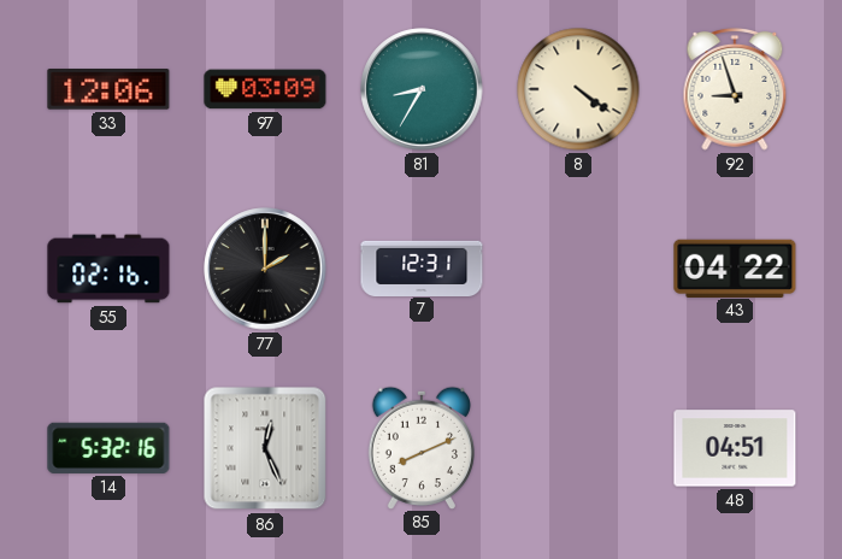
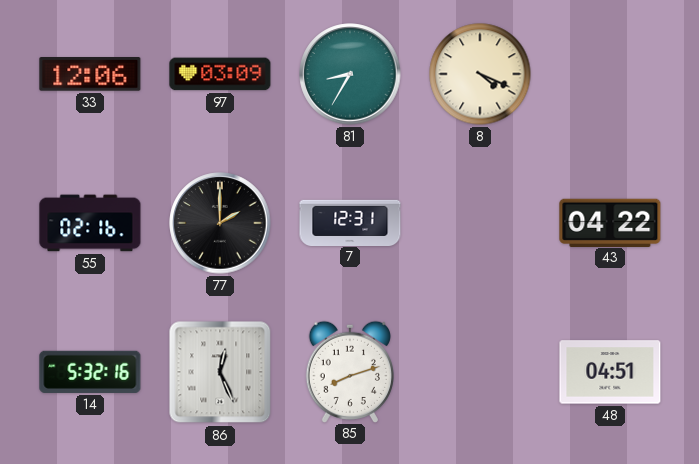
8: 4:21 -> 4:19
92: 8:57 -> none
85: 8:11 -> 8:12
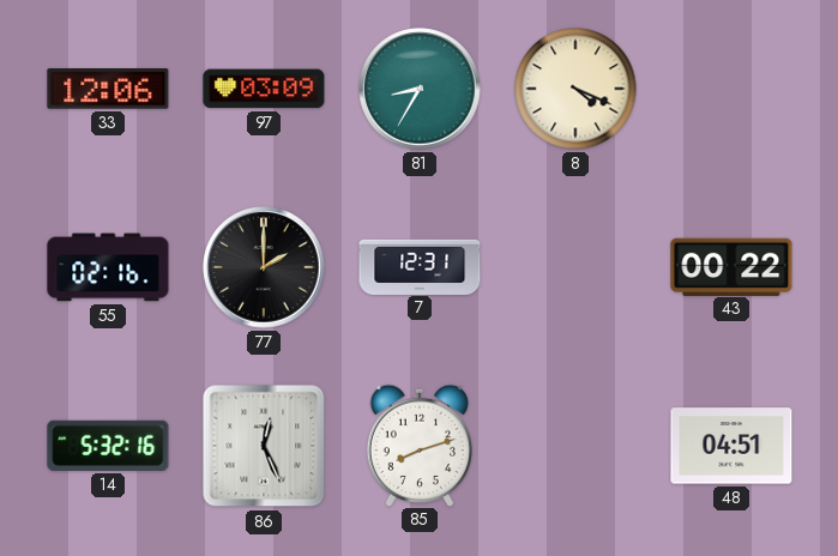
43: 04:22 -> 00:22
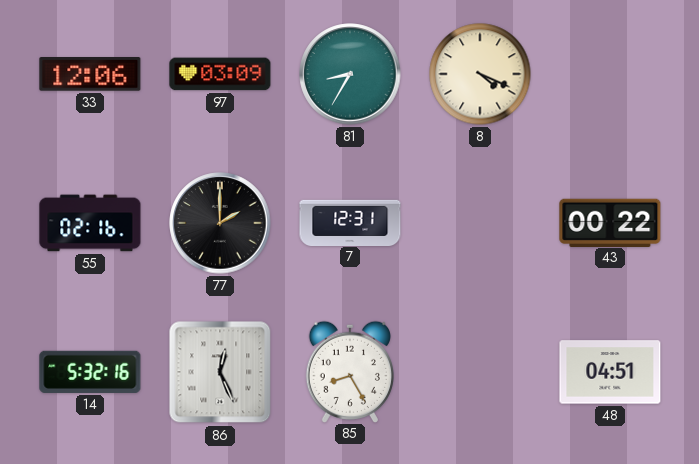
85: 8:12 -> 8:25
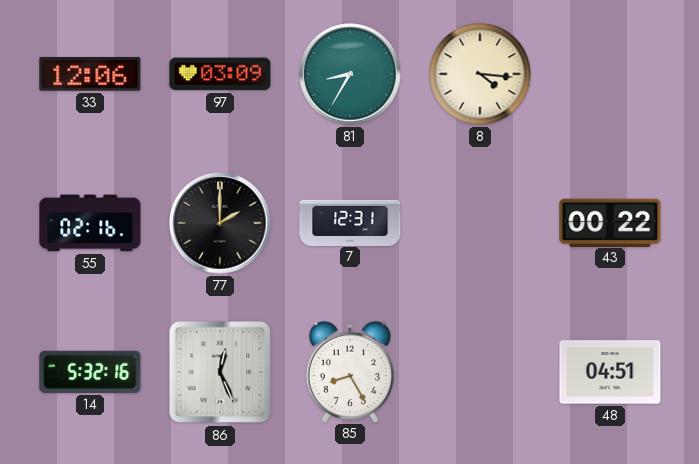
8: 4:19 -> 4:16
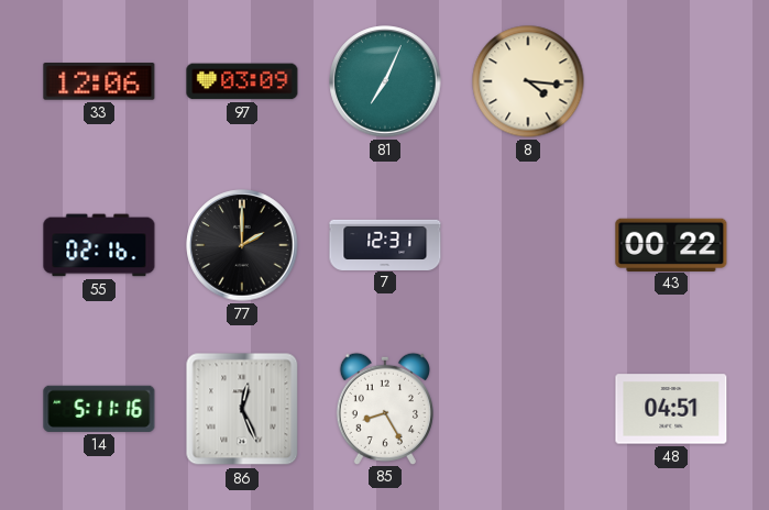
81: 8:35 -> 7:04
14: 5:32 -> 5:11
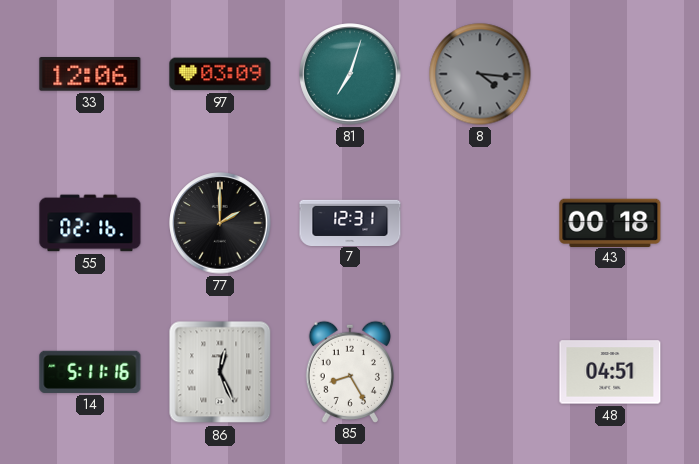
81: 7:04 -> 7:03
8 dial: cream -> grey
43: 00:22 -> 00:18
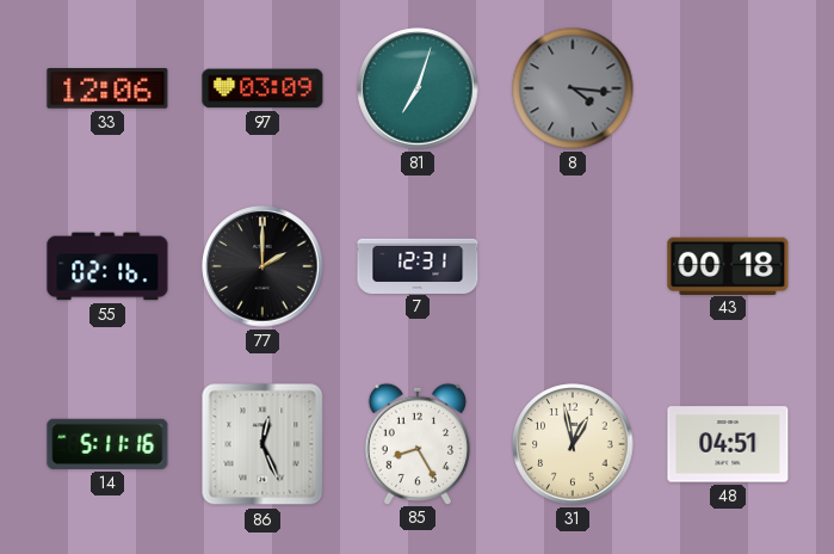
31: none -> 12:58
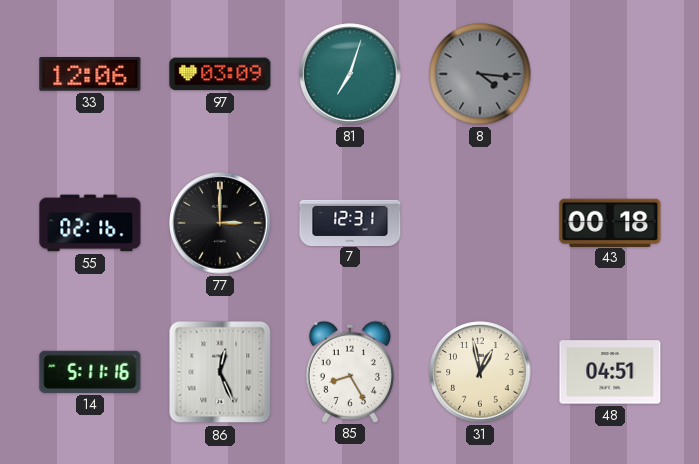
77: 2:00 -> 3:00
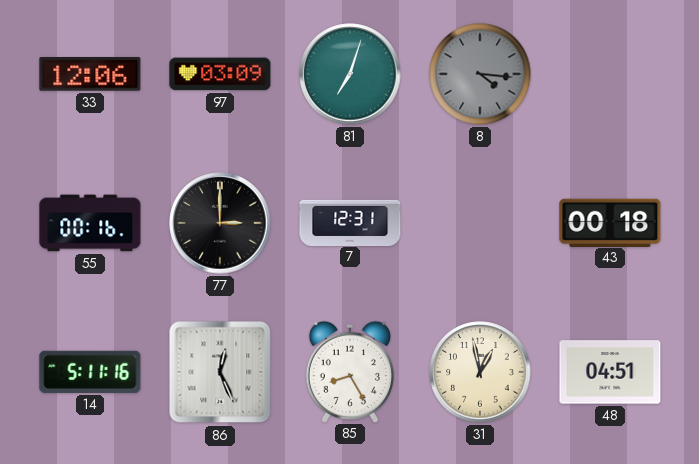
55: 02:16 -> 00:16
